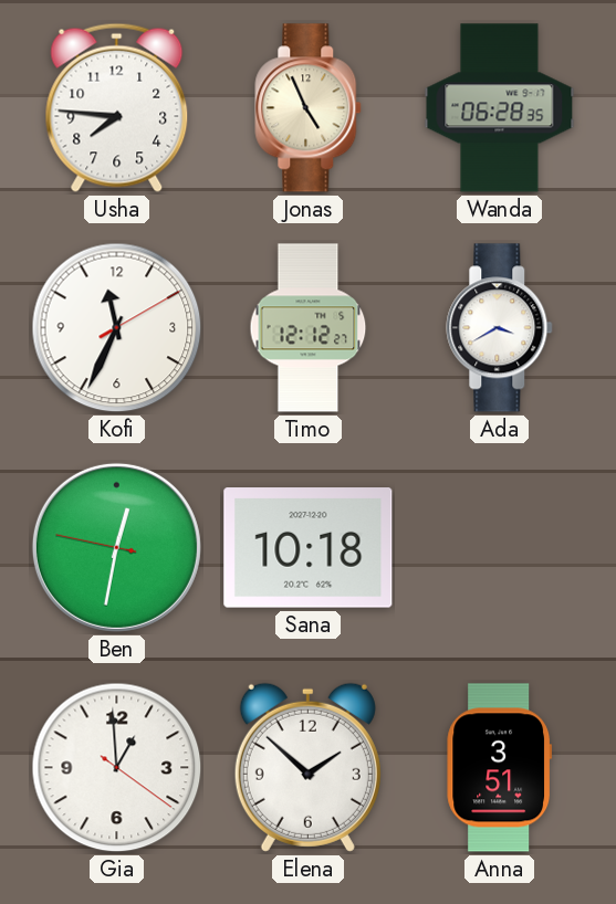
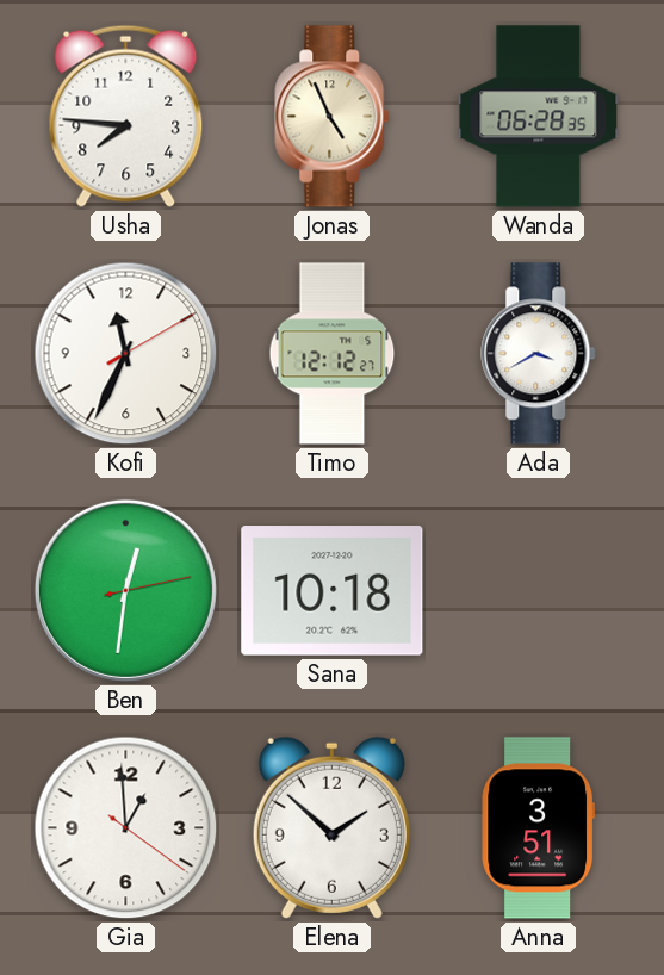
Ben: 12:31:47 -> 12:31:13
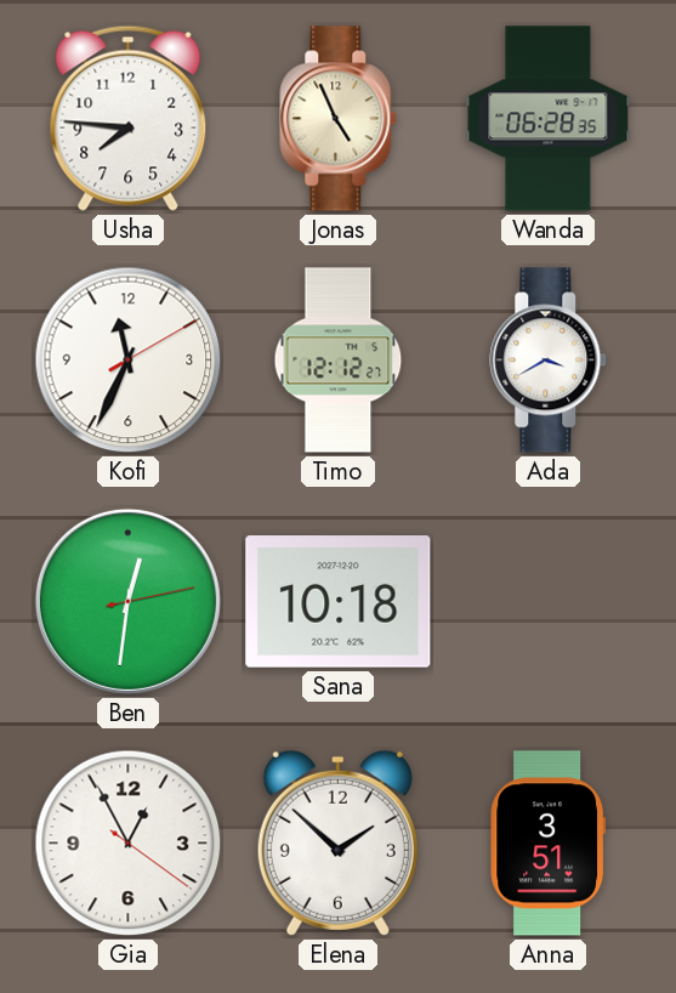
Gia: 12:59 -> 12:55
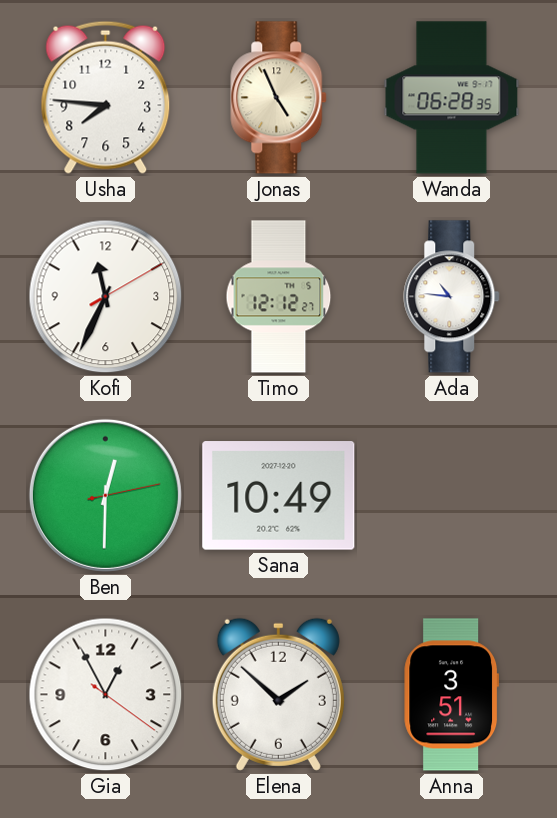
Ada: 3:40 -> 10:46
Ben: 12:31 -> 12:30
Sana: 10:18 -> 10:49
